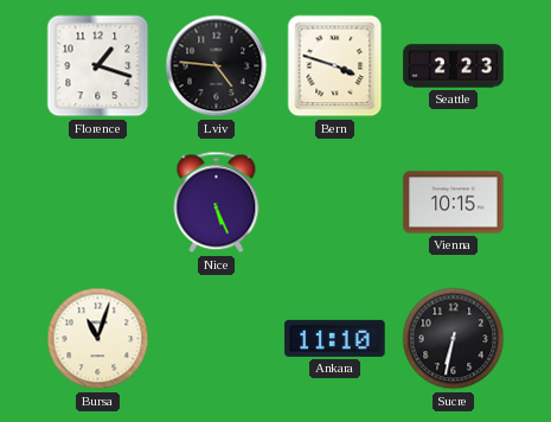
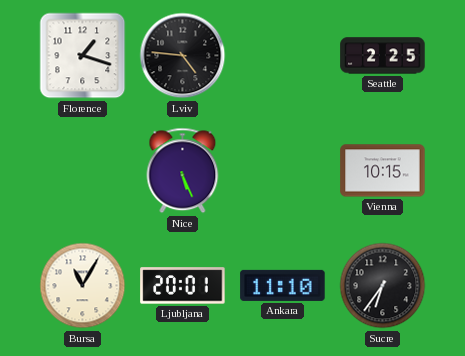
Bern: 3:48 -> none
Seattle: 2:23 -> 2:25
Bursa: 11:03 -> 11:05
Ljubljana: none -> 20:01
Sucre: 6:32 -> 6:36
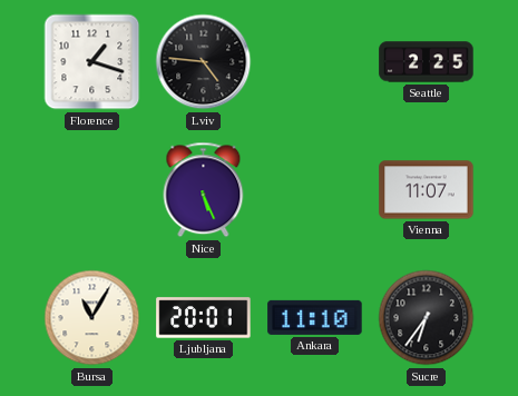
Vienna: 10:15 -> 11:07
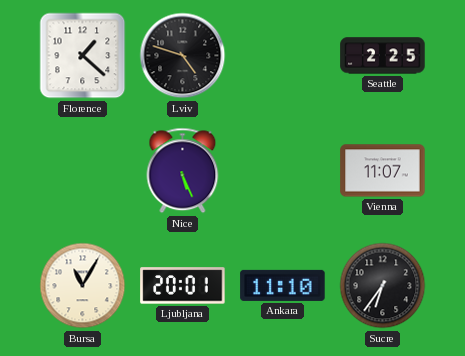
Florence: 1:18 -> 1:22
Lviv: 4:46 -> 4:48
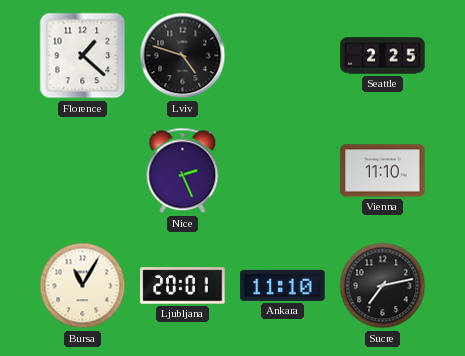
Nice: 5:26 -> 2:26
Vienna: 11:07 -> 11:10
Sucre: 6:36 -> 7:13
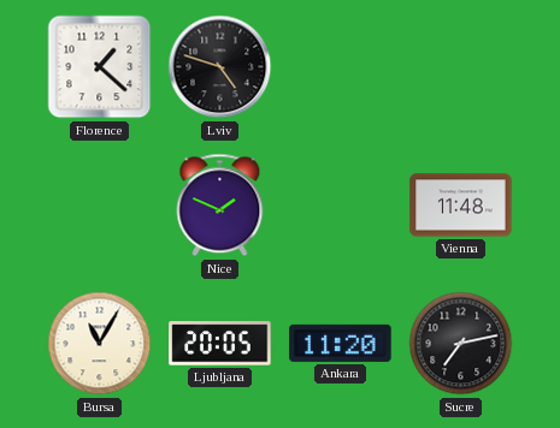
Seattle: 2:25 -> none
Nice: 2:26 -> 1:49
Vienna: 11:10 -> 11:48
Ljubljana: 20:01 -> 20:05
Ankara: 11:10 -> 11:20
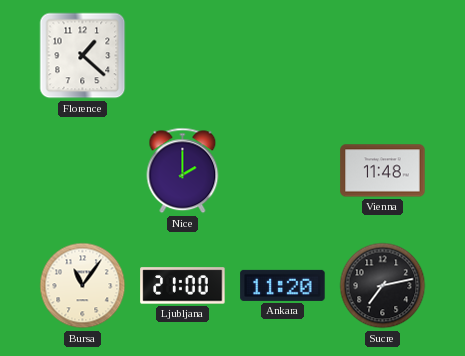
Lviv: 4:48 -> none
Nice: 1:49 -> 2:00
Bursa: 11:05 -> 11:06
Ljubljana: 20:05 -> 21:00
